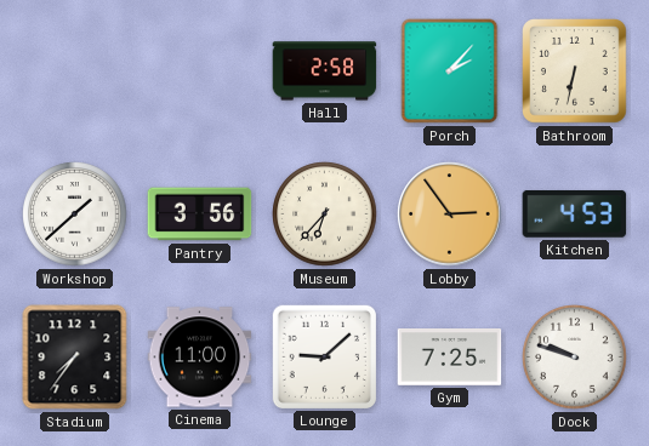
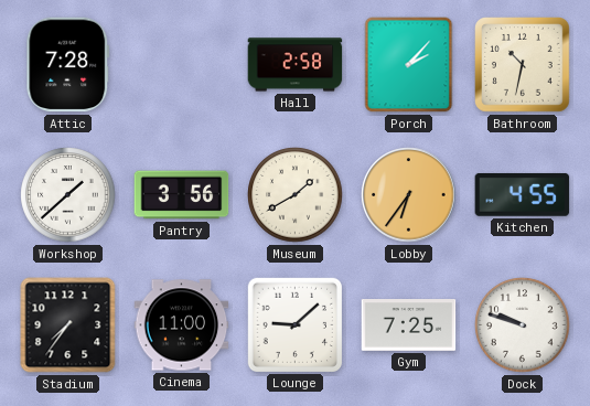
Attic: none -> 7:28
Bathroom: 6:32 -> 10:32
Museum: 6:37 -> 1:40
Lobby: 2:54 -> 6:36
Kitchen: 4:53 -> 4:55
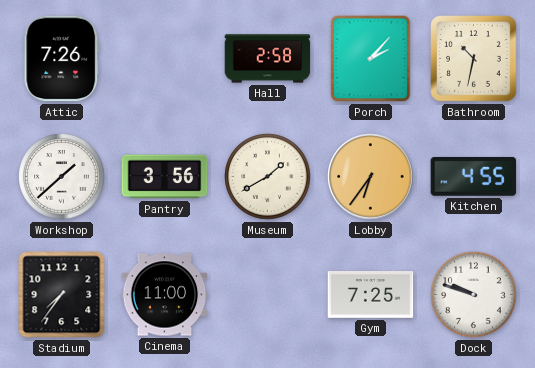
Attic: 7:28 -> 7:26
Lounge: 9:08 -> none
